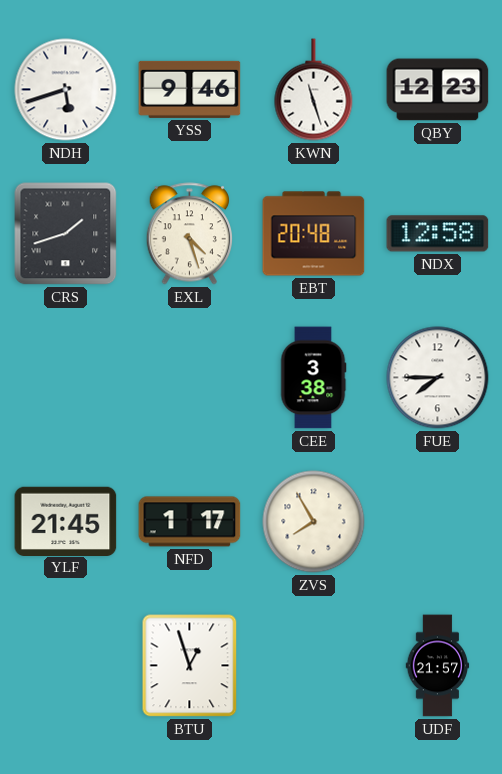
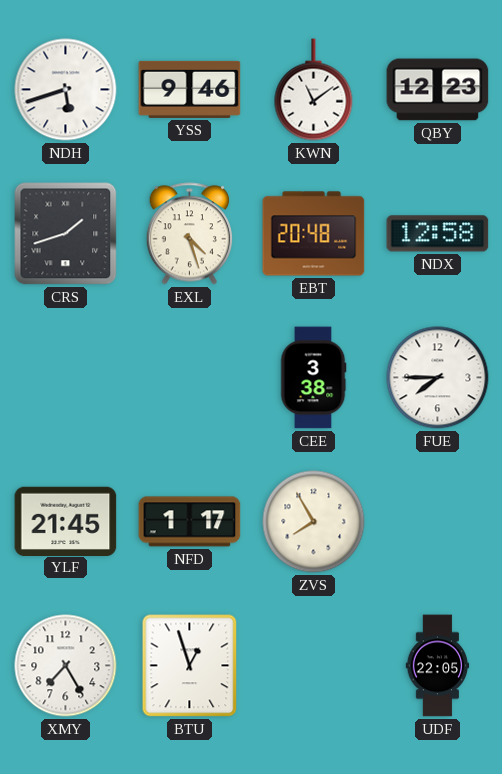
KWN: 11:27 -> 11:09
XMY: none -> 7:25
UDF: 21:57 -> 22:05
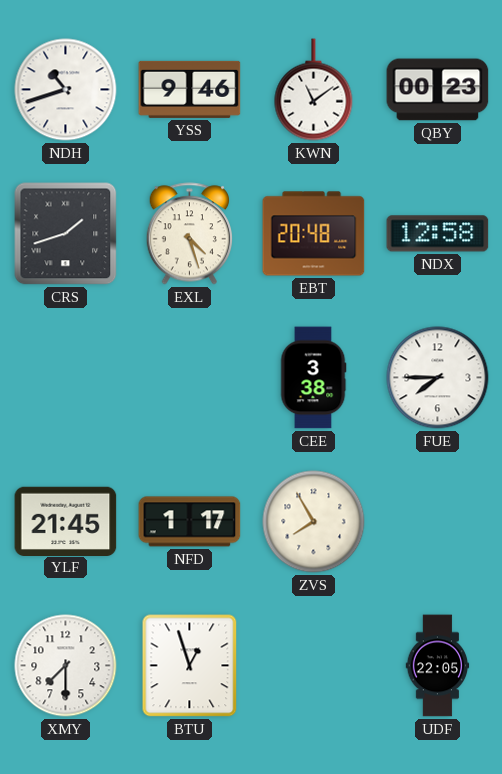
NDH: 5:42 -> 10:42
QBY: 12:23 -> 00:23
XMY: 7:25 -> 7:30
